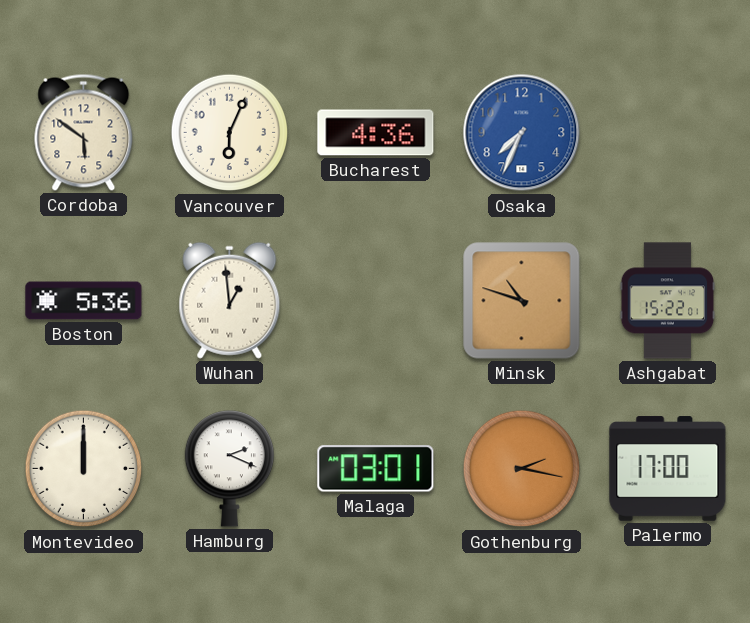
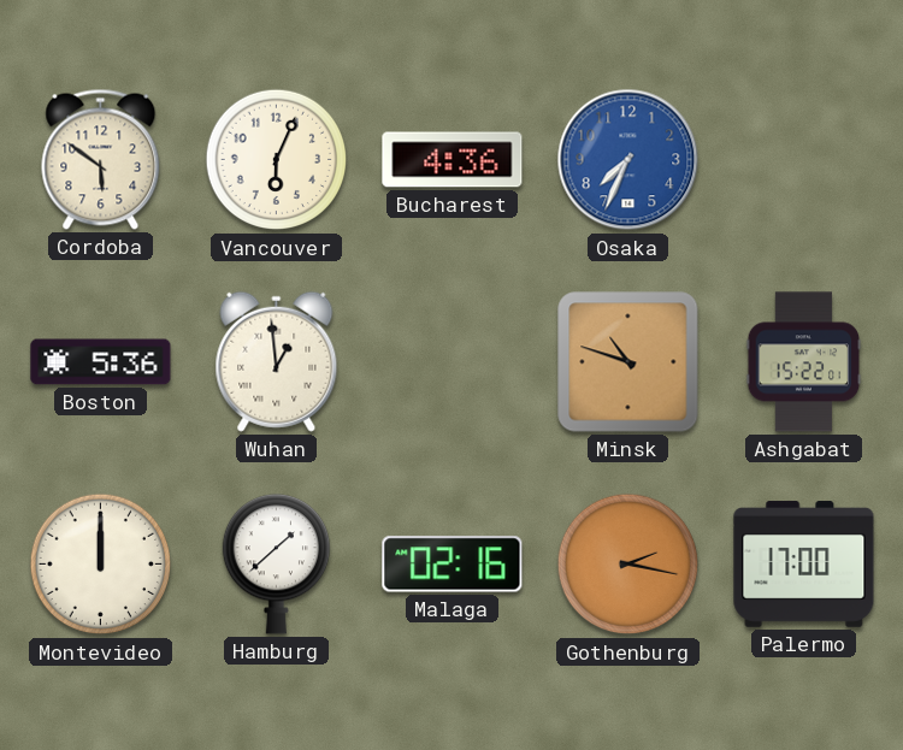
Hamburg: 2:19 -> 1:38
Malaga: 03:01 -> 02:16
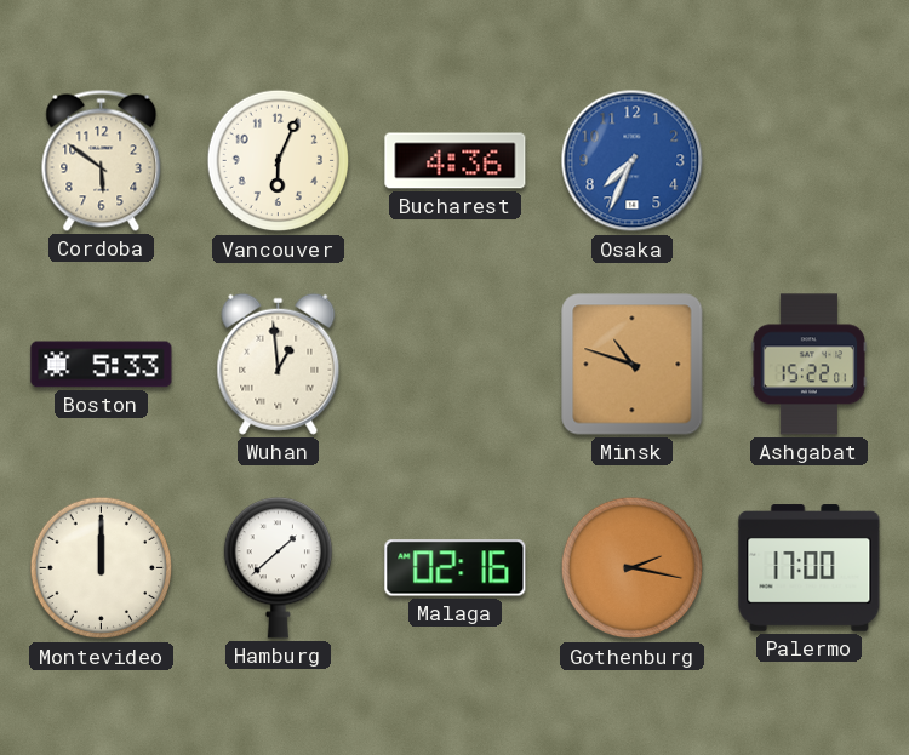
Boston: 5:36 -> 5:33
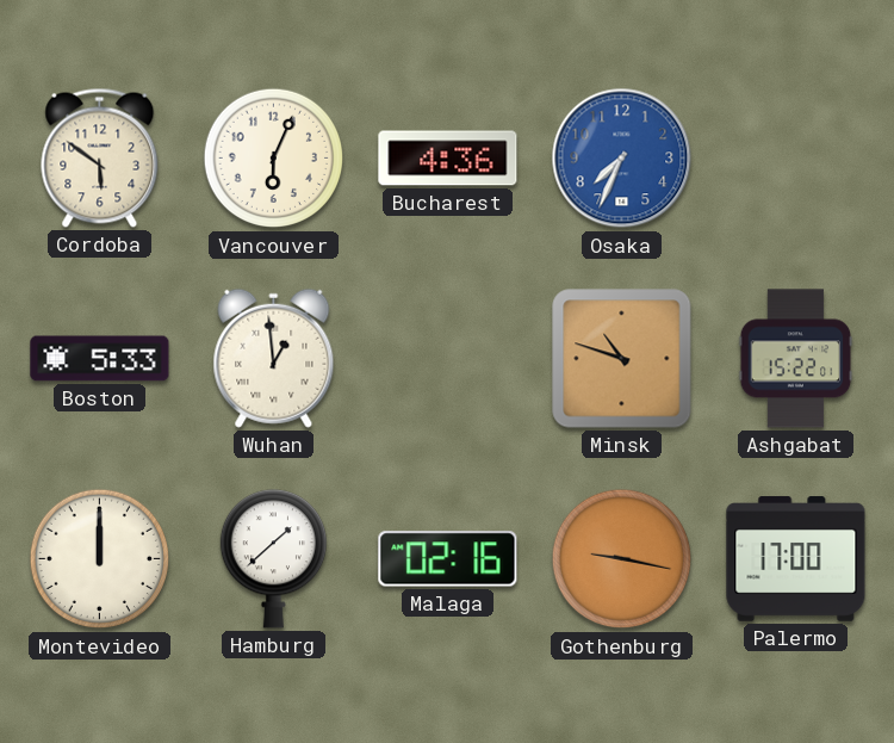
Gothenburg: 2:17 -> 9:17
